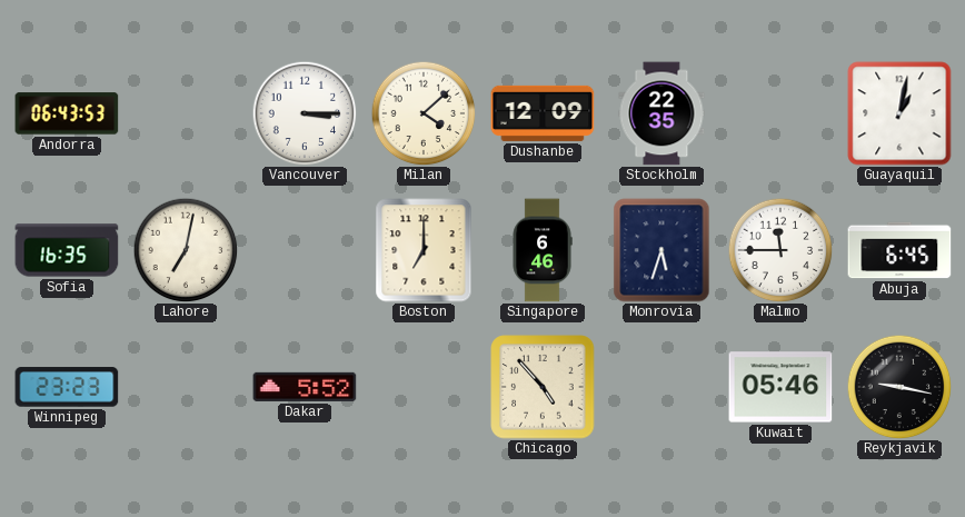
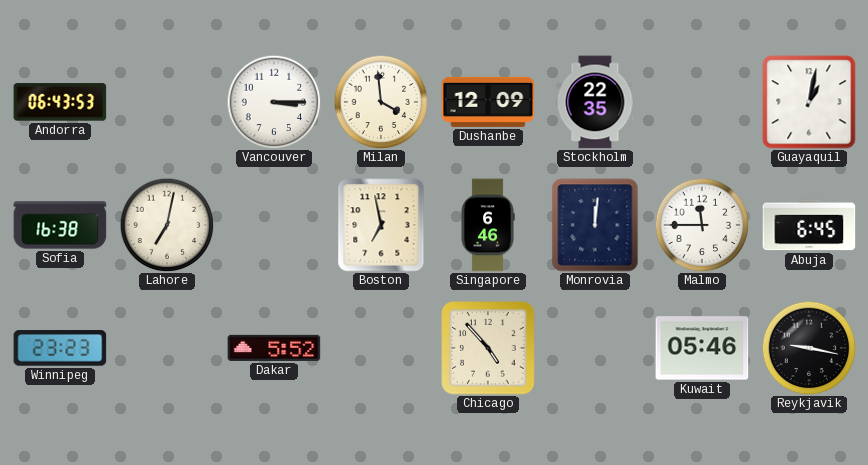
Milan: 4:08 -> 3:59
Sofia: 16:35 -> 16:38
Boston: 7:00 -> 6:58
Monrovia: 5:33 -> 12:01
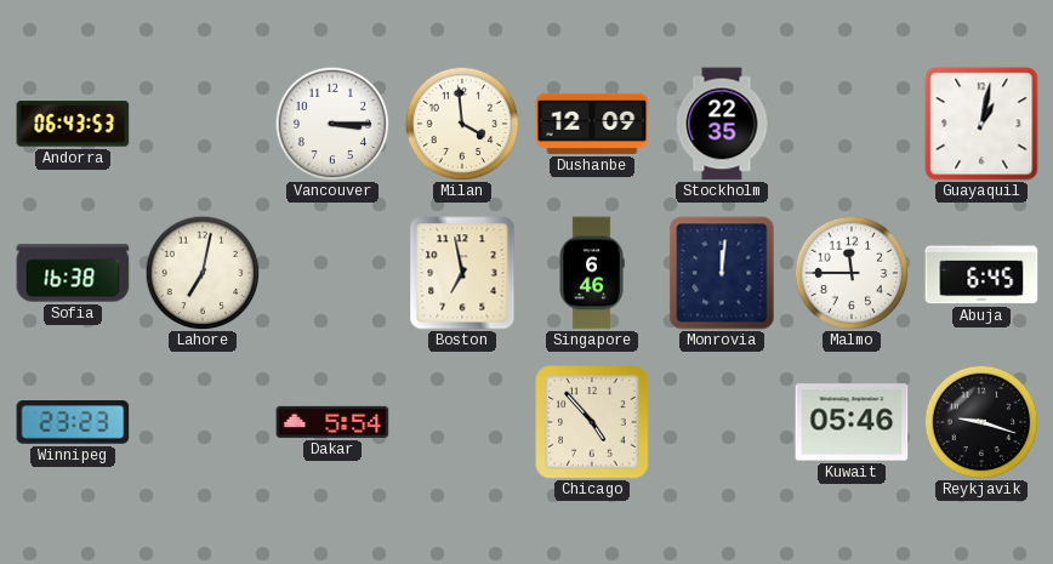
Dakar: 5:52 -> 5:54
Reykjavik: 9:17 -> 9:18
